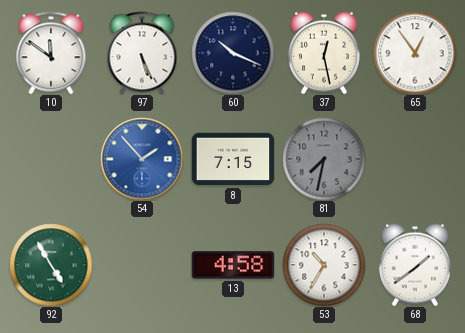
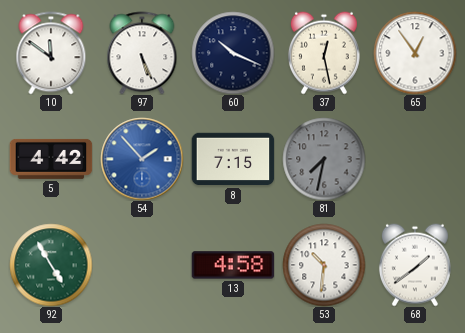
5: none -> 4:42
53: 10:35 -> 10:31
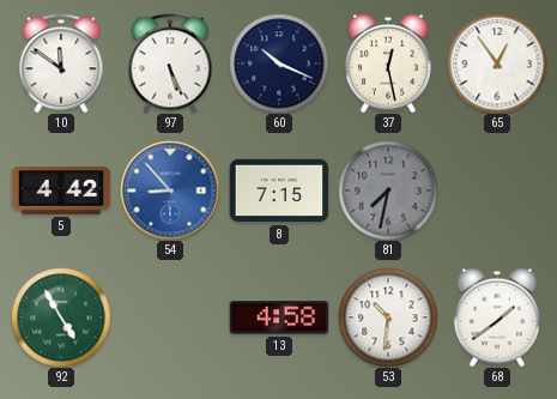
54: 1:53 -> 8:53
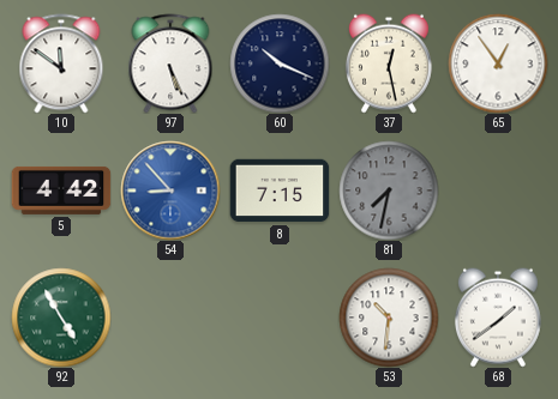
13: 4:58 -> none
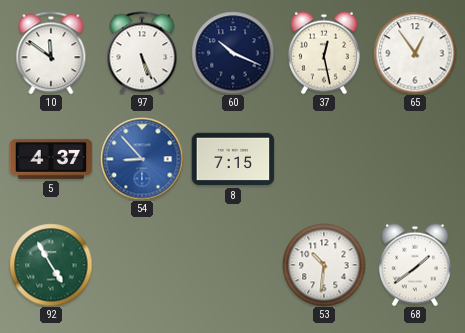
5: 4:42 -> 4:37
81: 7:32 -> none
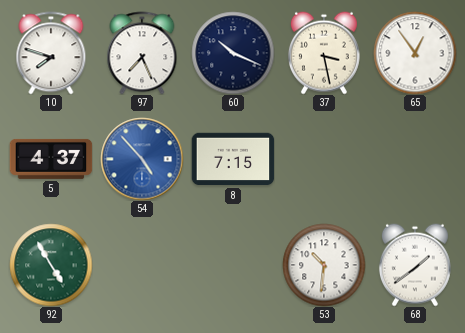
10: 11:51 -> 7:48
97: 5:26 -> 7:26
37: 12:28 -> 3:28
54: 8:53 -> 4:53
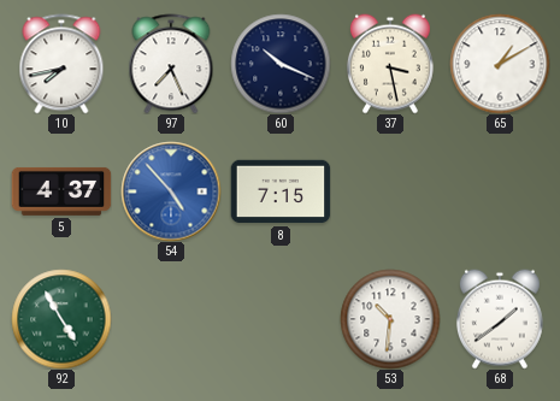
10: 7:48 -> 7:43
65: 12:54 -> 1:10
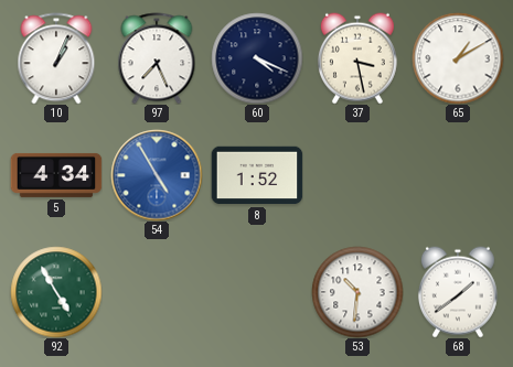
10: 7:43 -> 1:04
60: 10:19 -> 4:19
5: 4:37 -> 4:34
54: 4:53 -> 4:55
8: 7:15 -> 1:52
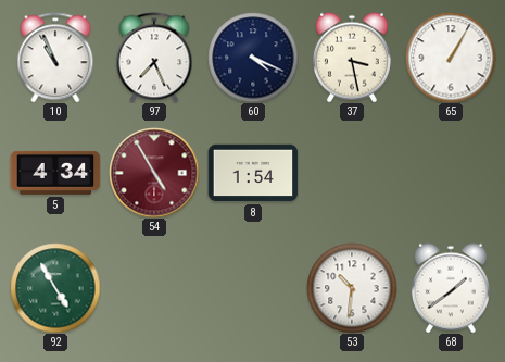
10: 1:04 -> 10:56
65: 1:10 -> 1:05
54 dial: blue -> burgundy
8: 1:52 -> 1:54
